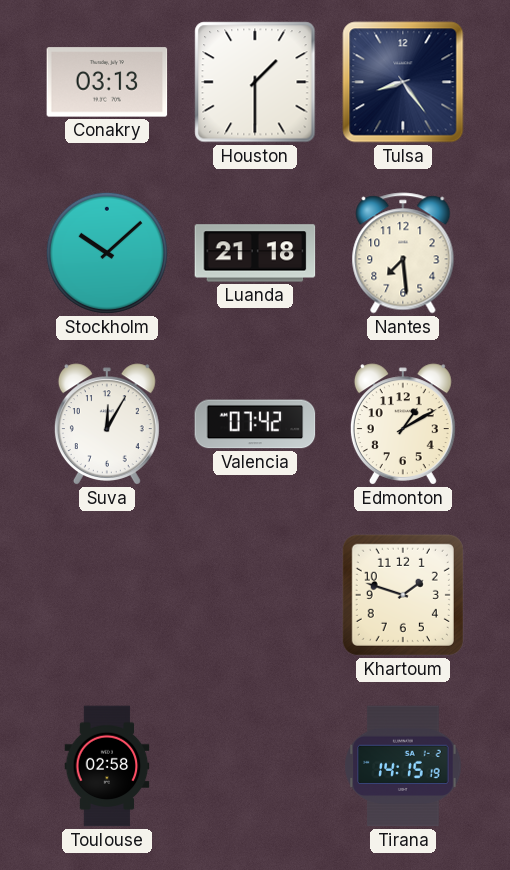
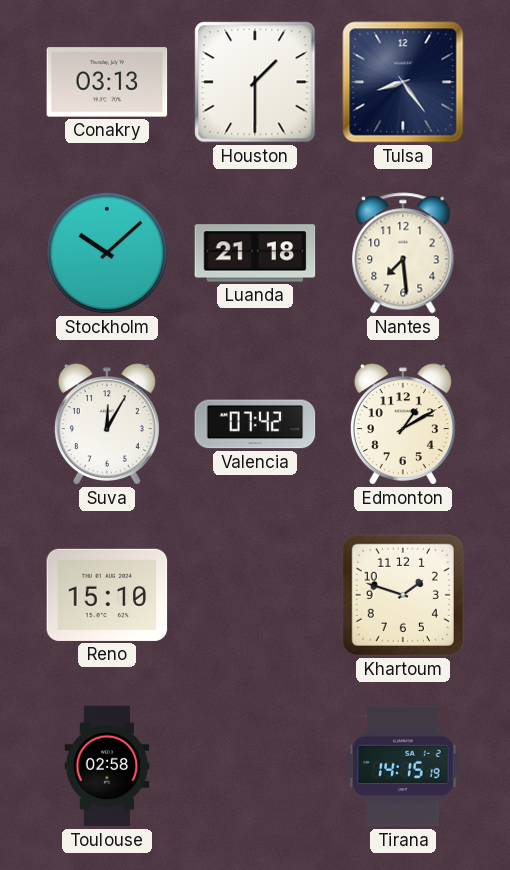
Reno: none -> 15:10
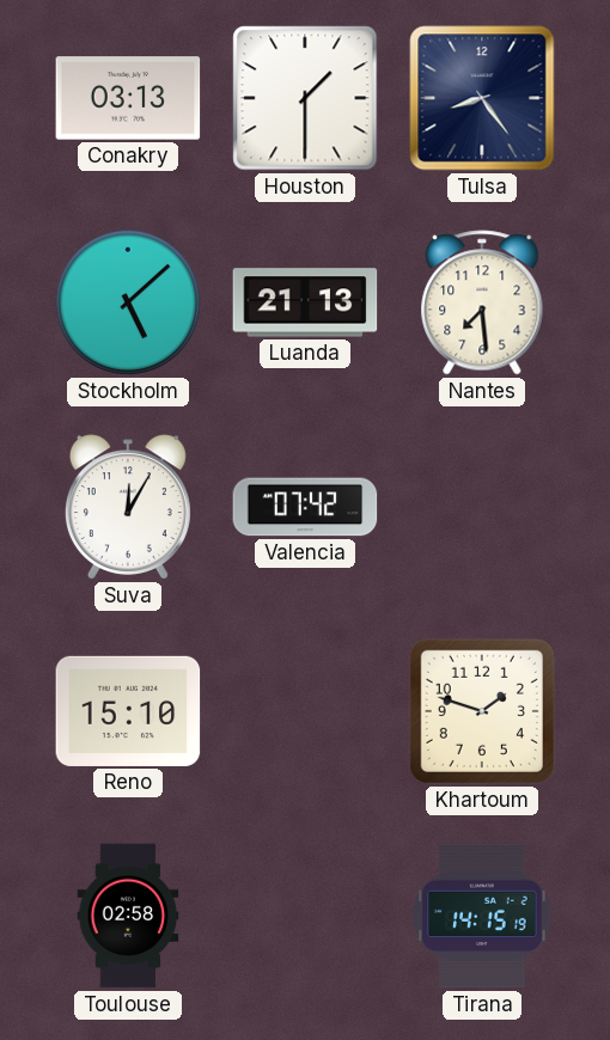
Stockholm: 10:08 -> 5:08
Luanda: 21:18 -> 21:13
Edmonton: 1:10 -> none
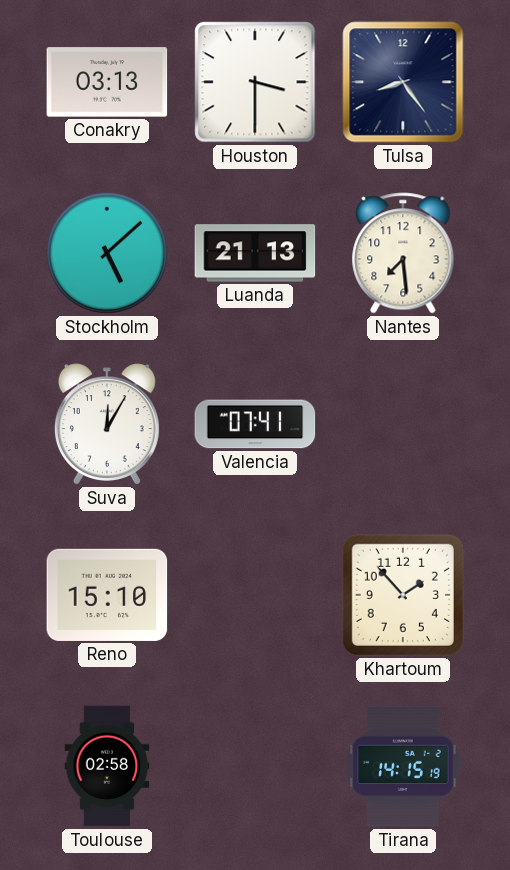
Houston: 1:30 -> 3:30
Valencia: 07:42 -> 07:41
Khartoum: 1:48 -> 1:53
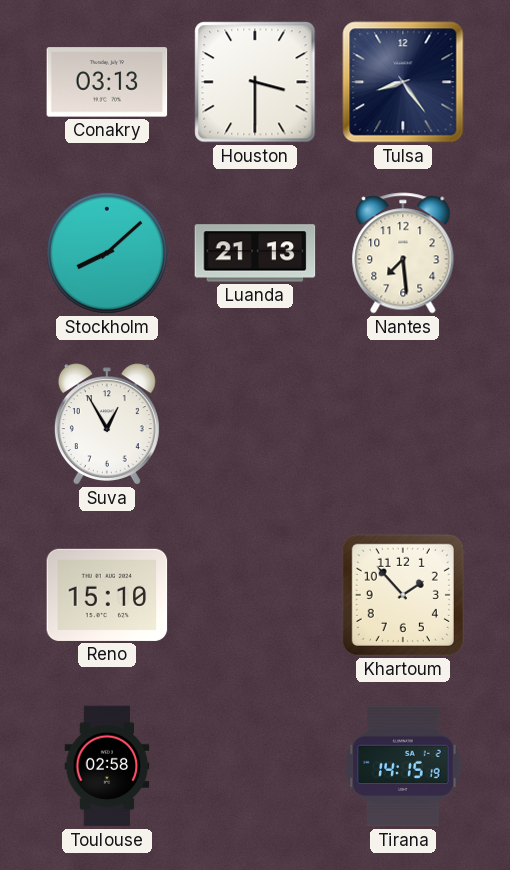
Stockholm: 5:08 -> 8:08
Suva: 12:05 -> 12:55
Valencia: 07:41 -> none
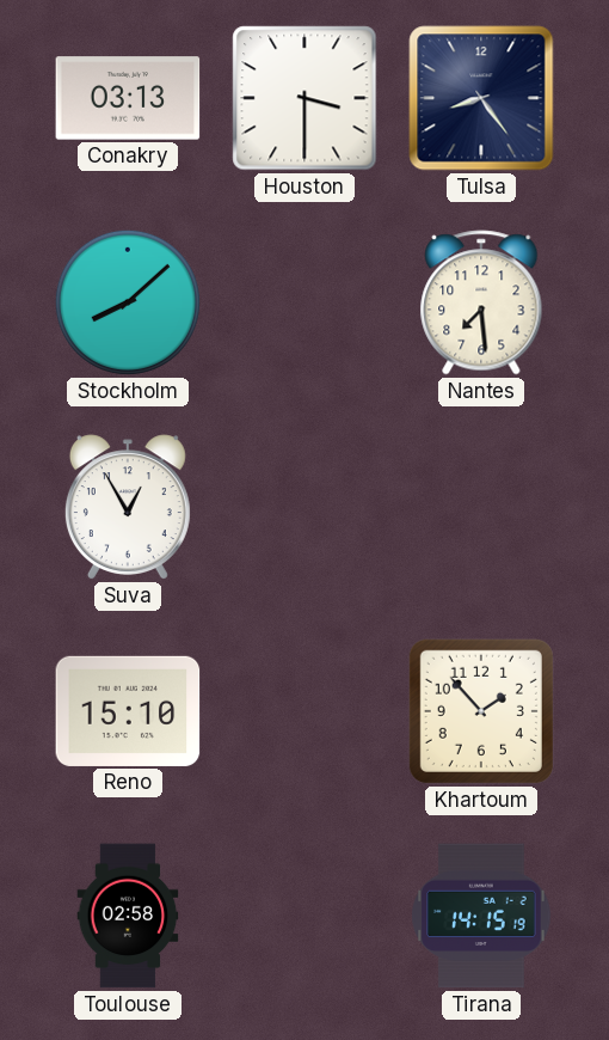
Luanda: 21:13 -> none
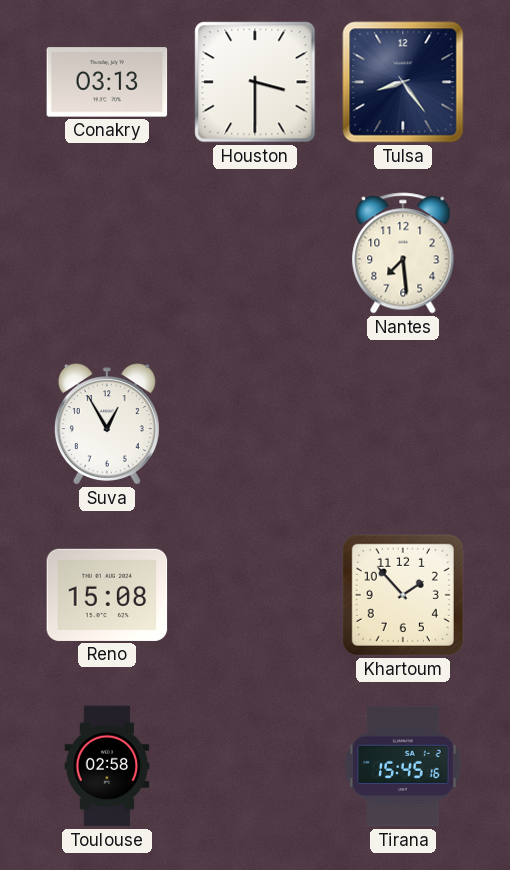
Stockholm: 8:08 -> none
Reno: 15:10 -> 15:08
Tirana: 14:15 -> 15:45
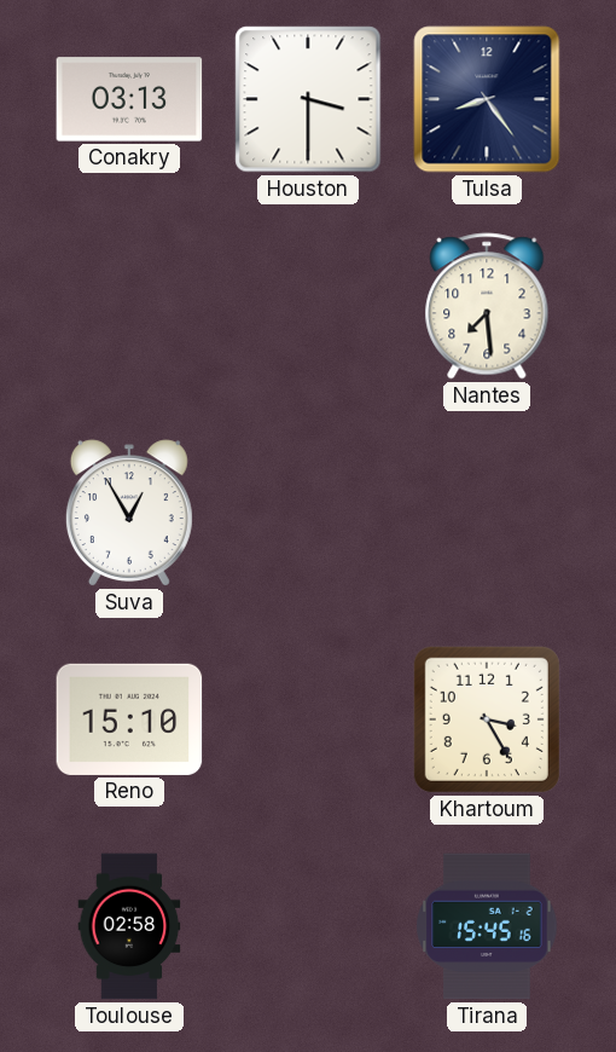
Reno: 15:08 -> 15:10
Khartoum: 1:53 -> 3:25
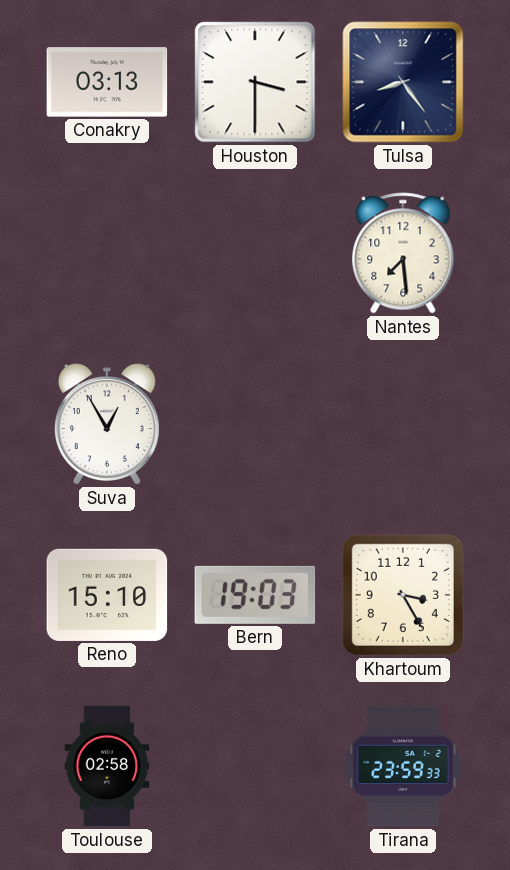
Bern: none -> 19:03
Tirana: 15:45 -> 23:59
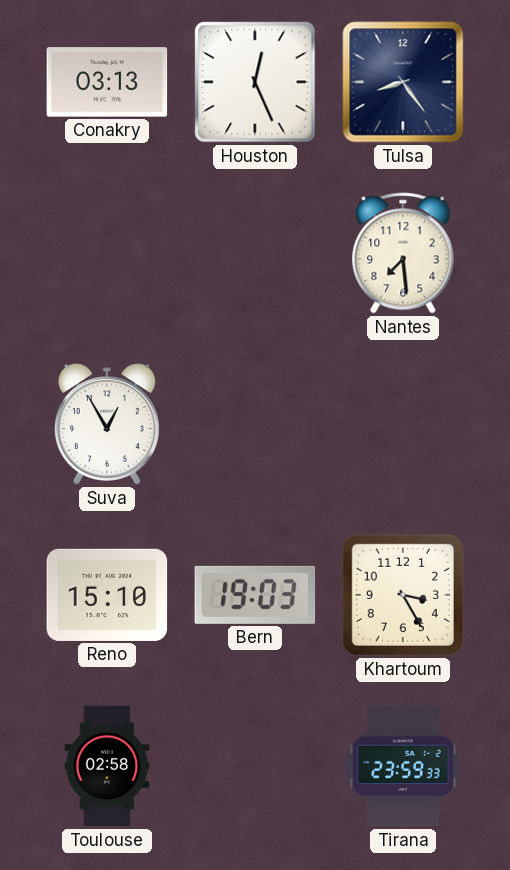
Houston: 3:30 -> 12:26
